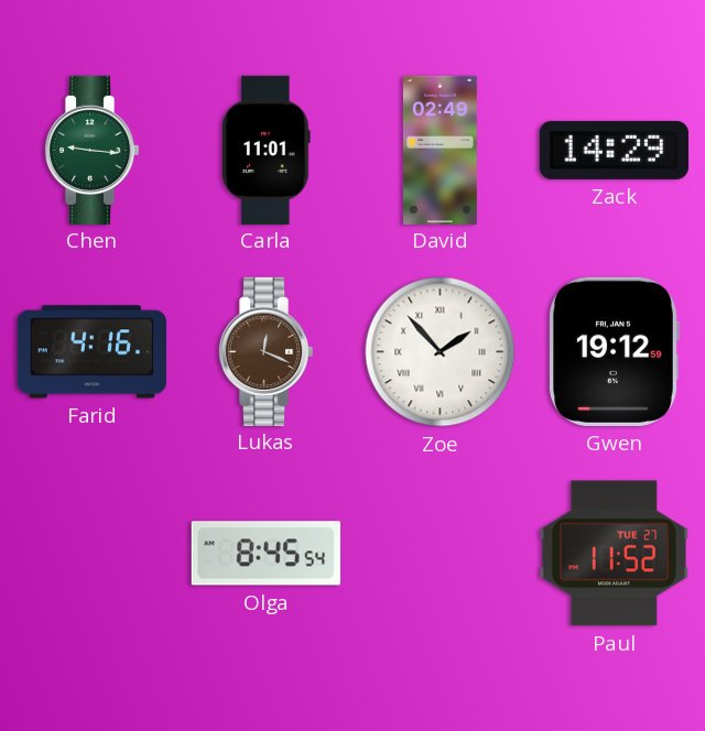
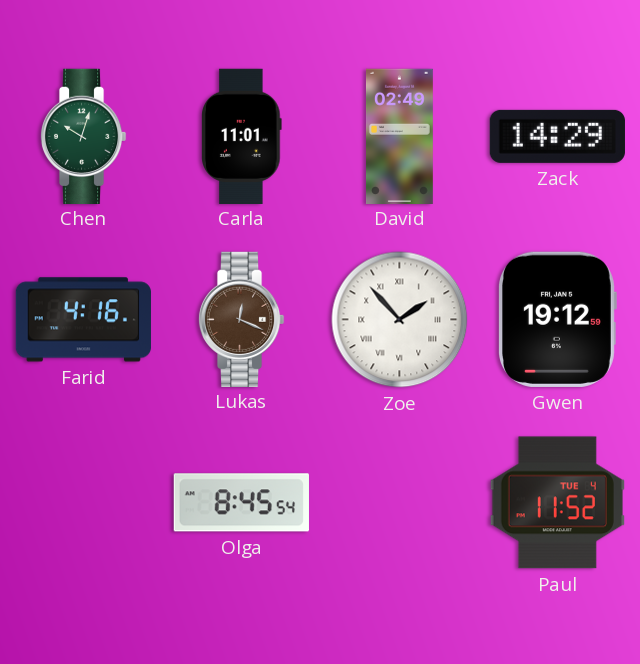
Chen: 9:16 -> 10:03
Paul date: TUE 27 -> TUE 4
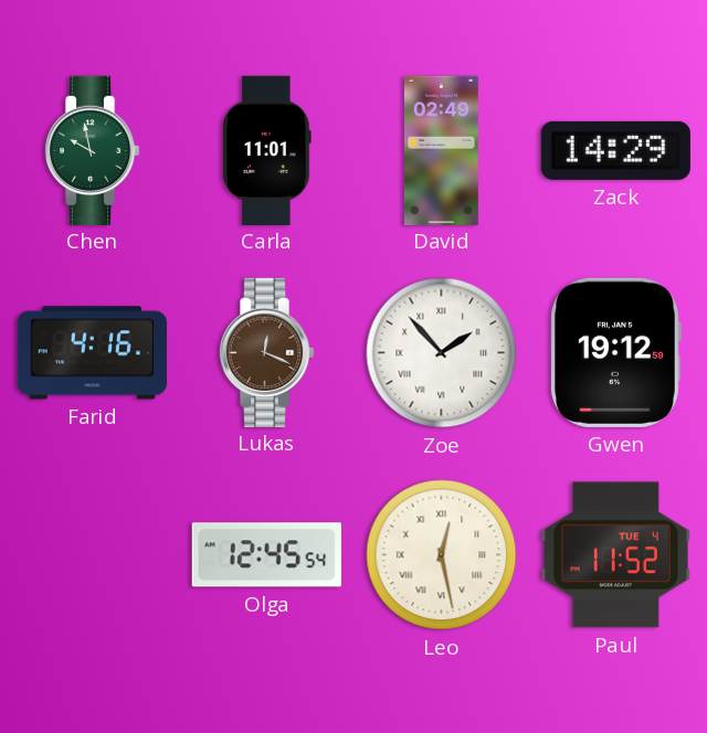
Chen: 10:03 -> 9:58
Olga: 8:45 -> 12:45
Leo: none -> 12:28
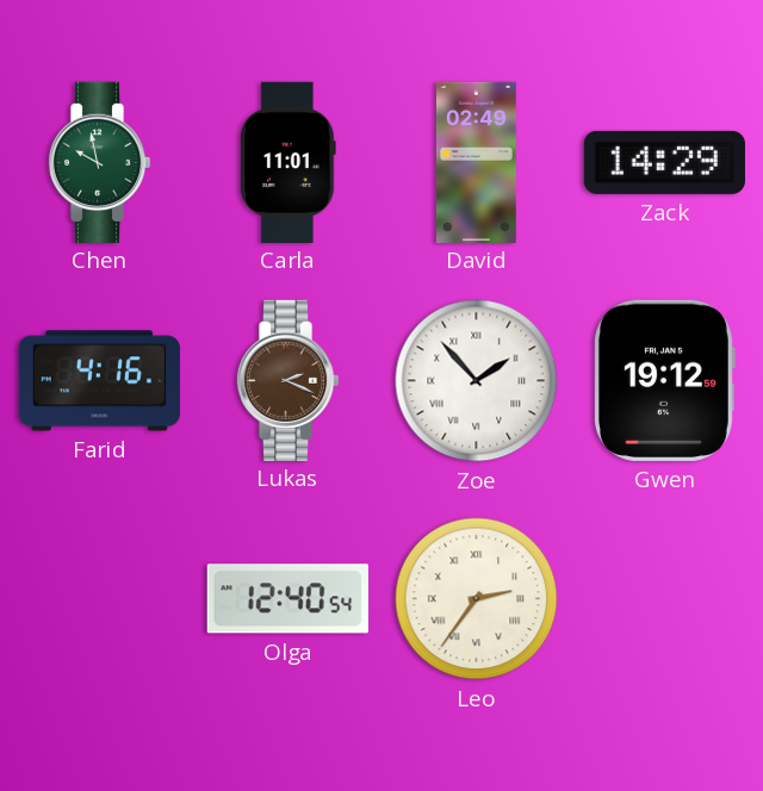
Lukas: 12:19 -> 2:19
Olga: 12:45 -> 12:40
Leo: 12:28 -> 2:36
Paul: 11:52 -> none
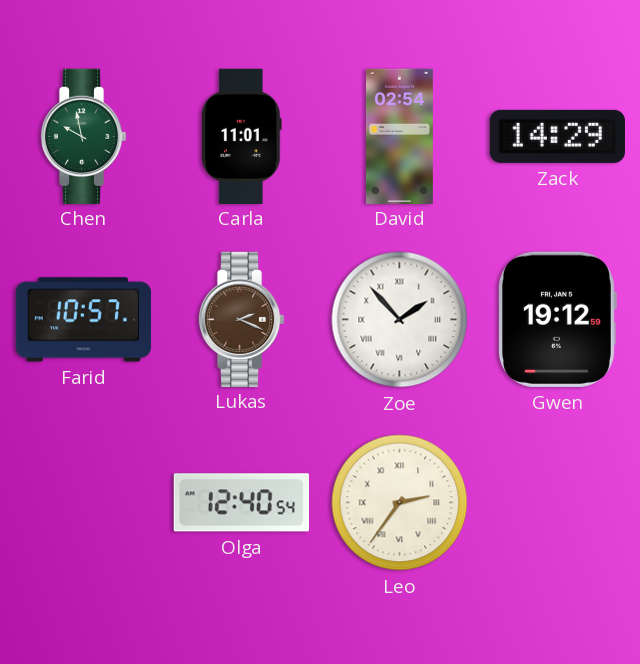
David: 02:49 -> 02:54
Farid: 4:16 -> 10:57
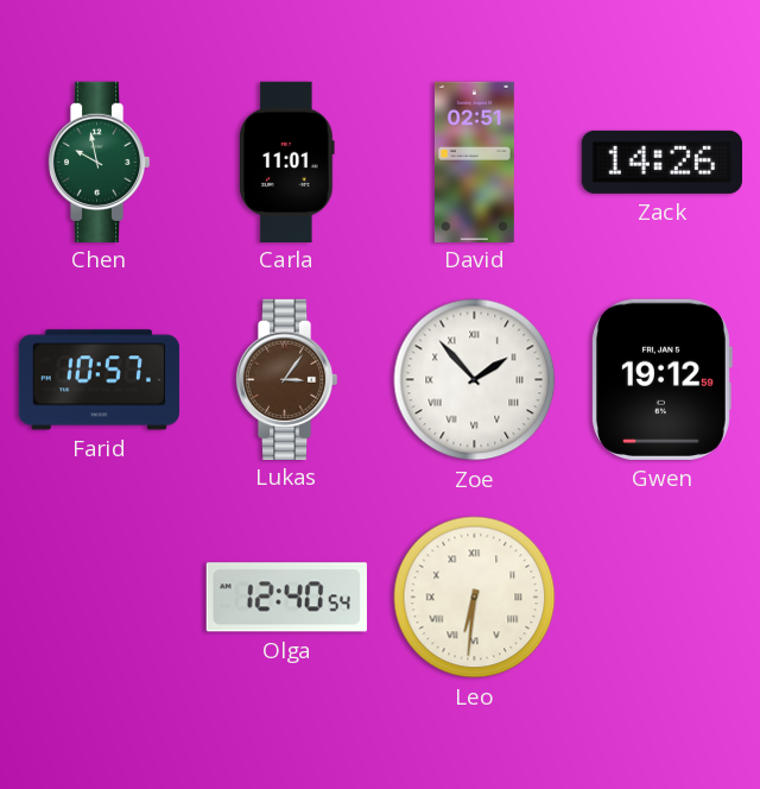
David: 02:54 -> 02:51
Zack: 14:29 -> 14:26
Lukas: 2:19 -> 3:06
Leo: 2:36 -> 6:31
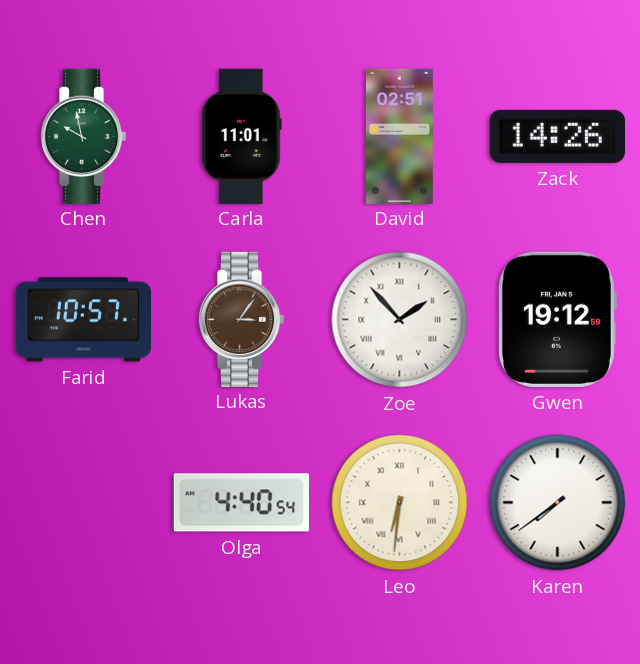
Olga: 12:40 -> 4:40
Karen: none -> 7:39
